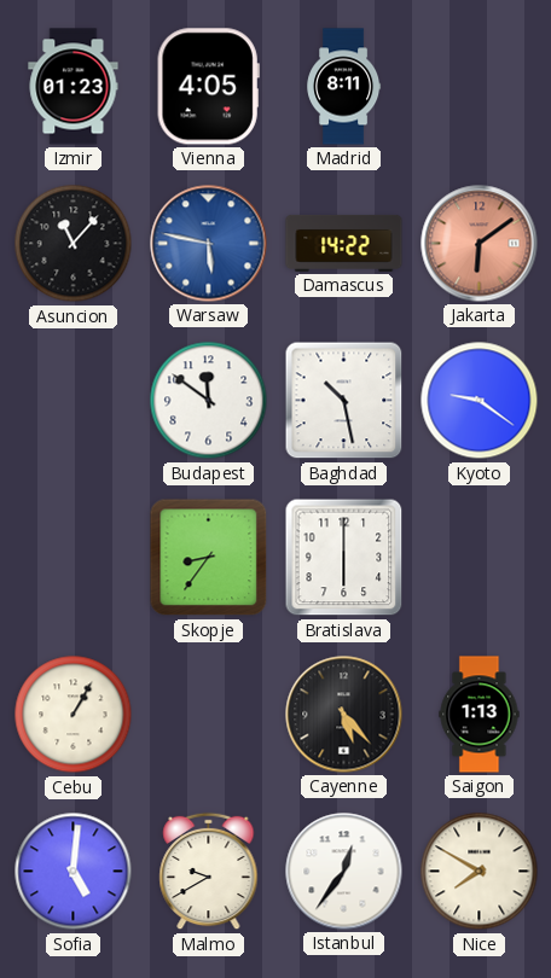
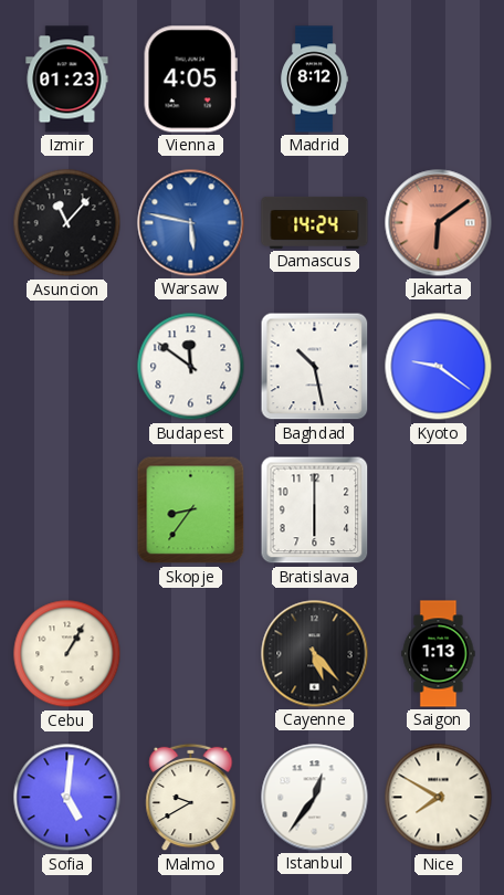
Madrid: 8:11 -> 8:12
Damascus: 14:22 -> 14:24
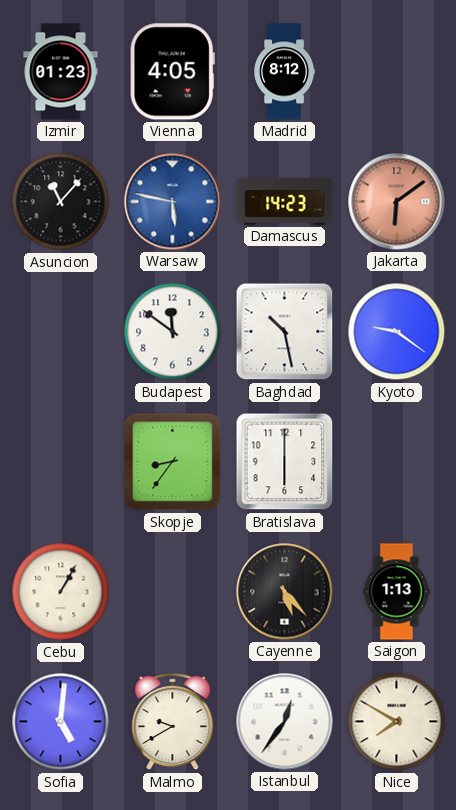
Damascus: 14:24 -> 14:23
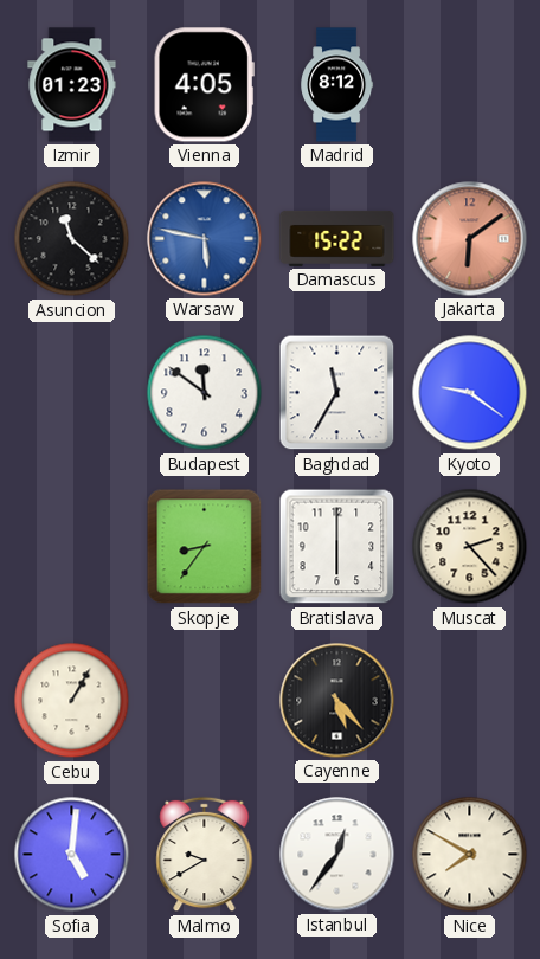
Asuncion: 11:07 -> 11:22
Damascus: 14:23 -> 15:22
Baghdad: 10:28 -> 11:35
Muscat: none -> 2:23
Saigon: 1:13 -> none
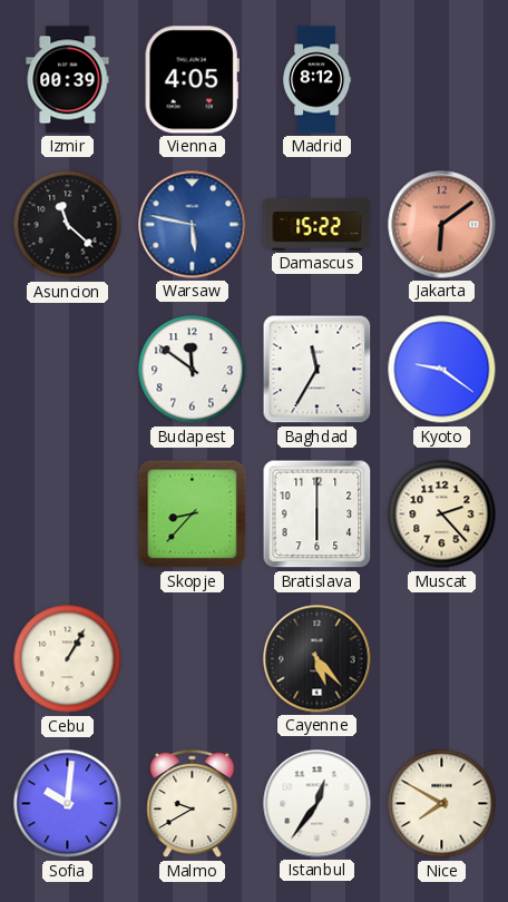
Izmir: 01:23 -> 00:39
Skopje: 8:36 -> 8:37
Sofia: 5:01 -> 10:01
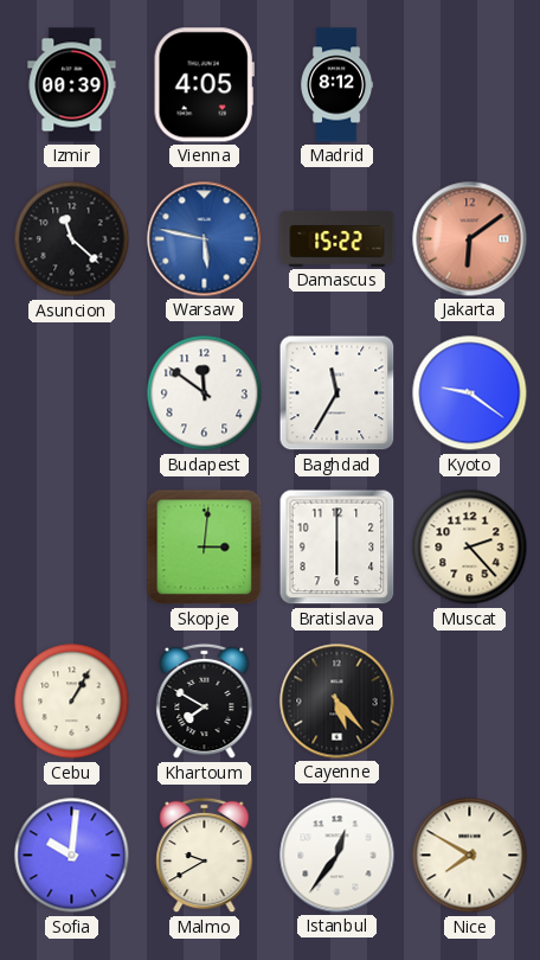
Skopje: 8:37 -> 3:01
Khartoum: none -> 7:50
